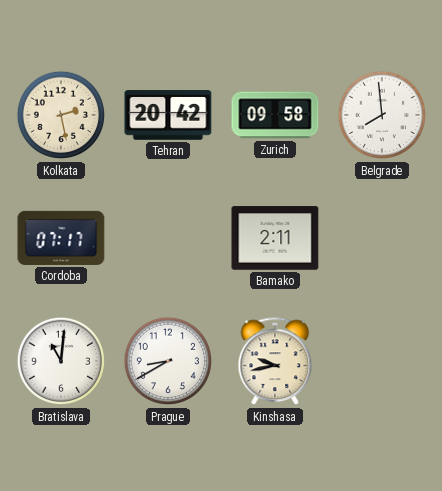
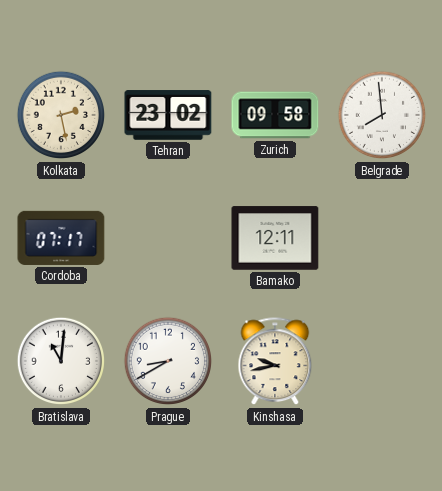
Tehran: 20:42 -> 23:02
Bamako: 2:11 -> 12:11
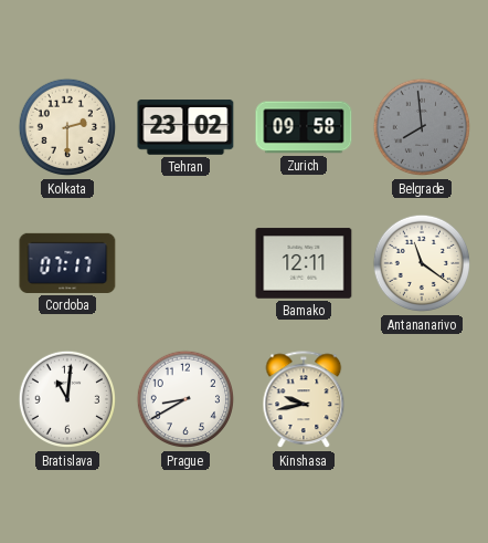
Kolkata: 2:28 -> 2:30
Belgrade dial: white -> grey
Antananarivo: none -> 11:21
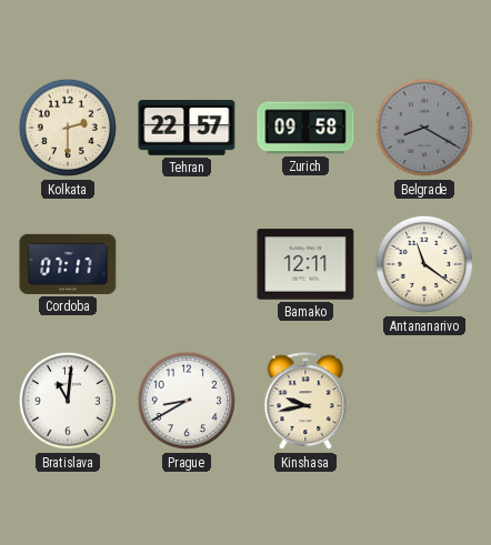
Tehran: 23:02 -> 22:57
Belgrade: 7:59 -> 8:20
